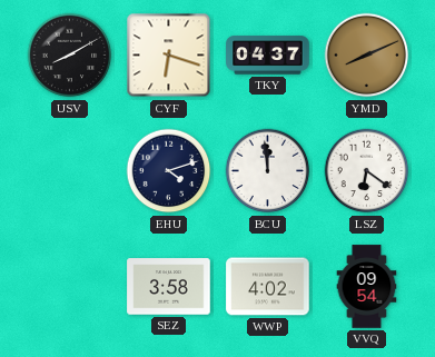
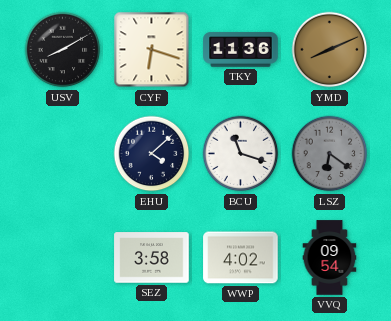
TKY: 04:37 -> 11:36
EHU: 4:12 -> 4:08
BCU: 11:59 -> 11:18
LSZ dial: white -> grey
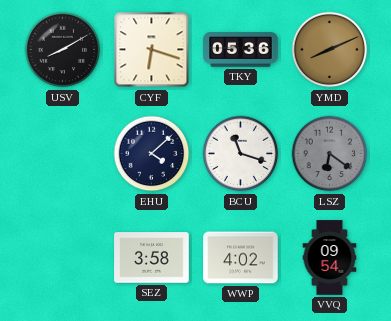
TKY: 11:36 -> 05:36
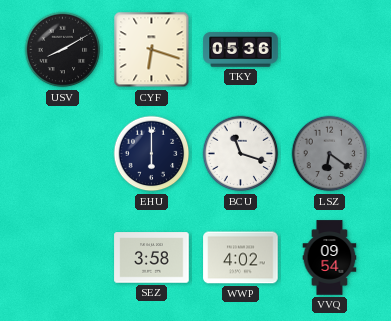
YMD: 8:11 -> none
EHU: 4:08 -> 6:00
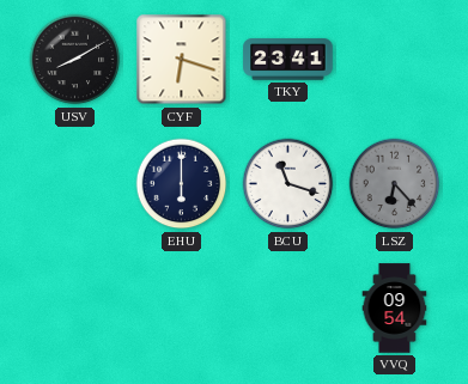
TKY: 05:36 -> 23:41
LSZ: 6:21 -> 6:23
SEZ: 3:58 -> none
WWP: 4:02 -> none
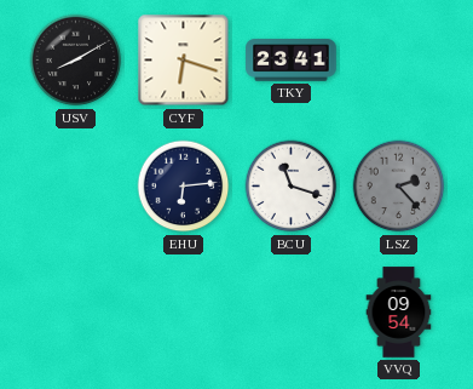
EHU: 6:00 -> 6:14
LSZ: 6:23 -> 2:23
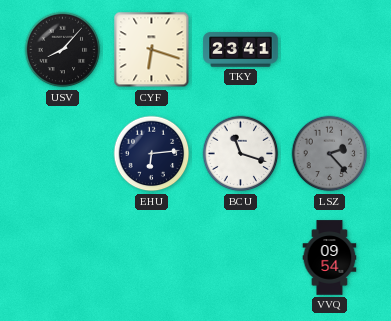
USV: 8:10 -> 8:07
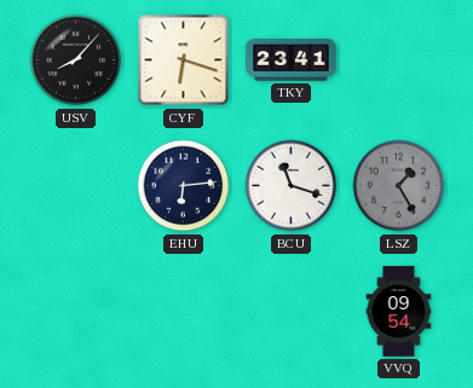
LSZ: 2:23 -> 1:25
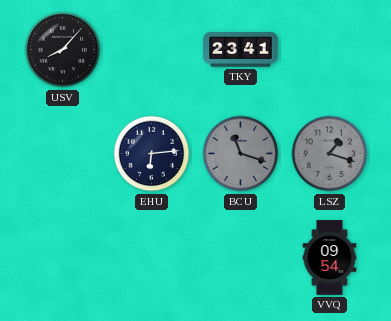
CYF: 6:18 -> none
BCU dial: white -> grey
LSZ: 1:25 -> 1:18
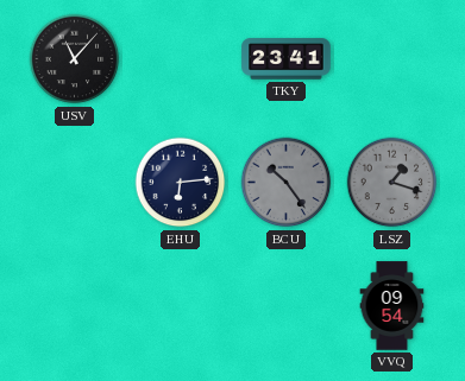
USV: 8:07 -> 11:07
BCU: 11:18 -> 10:24
